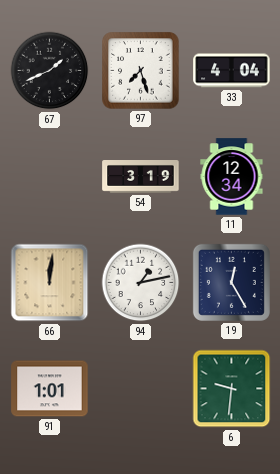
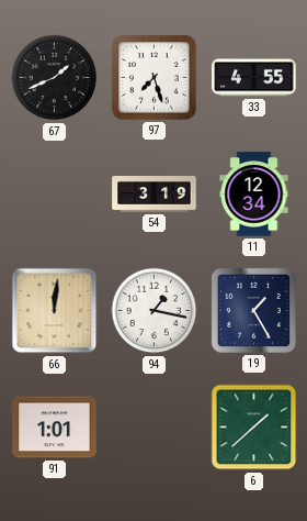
33: 4:04 -> 4:55
94: 1:13 -> 1:17
19: 12:25 -> 1:25
6: 9:31 -> 1:38
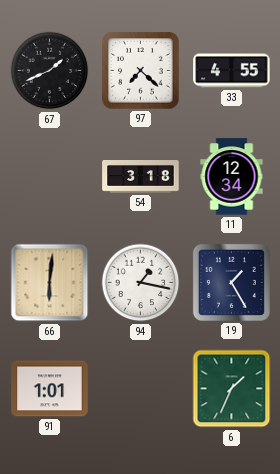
97: 7:27 -> 7:22
54: 3:19 -> 3:18
66: 12:01 -> 6:01
6: 1:38 -> 1:34
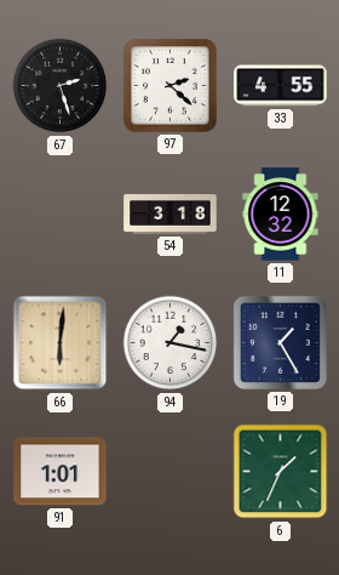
67: 1:41 -> 2:27
97: 7:22 -> 2:22
11: 12:34 -> 12:32
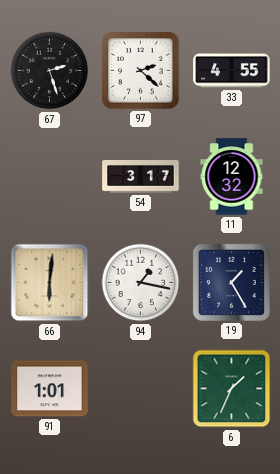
54: 3:18 -> 3:17
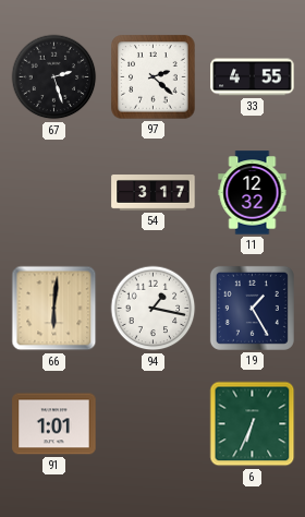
6: 1:34 -> 6:34
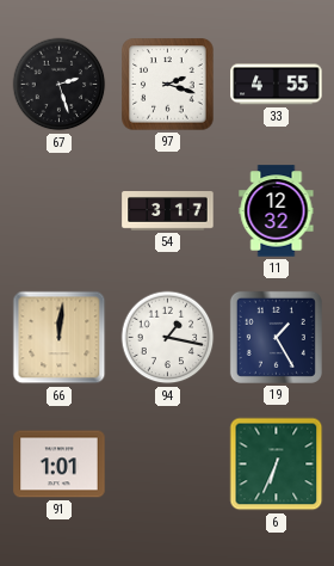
97: 2:22 -> 2:18
66: 6:01 -> 12:01
